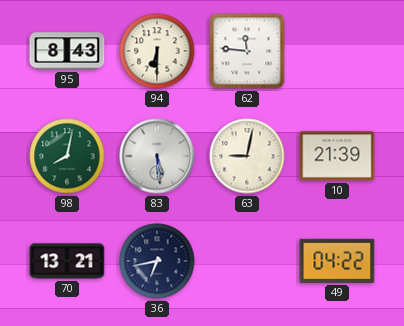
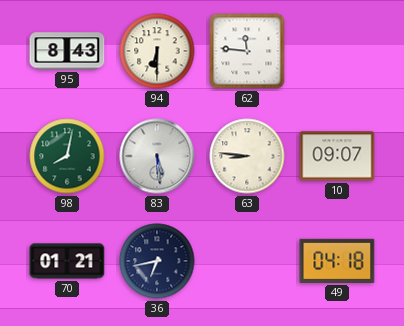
63: 9:02 -> 8:46
10: 21:39 -> 09:07
70: 13:21 -> 01:21
49: 04:22 -> 04:18
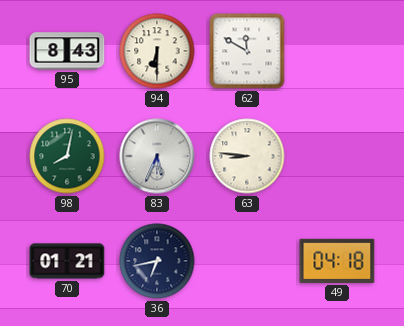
62: 11:46 -> 11:50
83: 5:29 -> 5:34
10: 09:07 -> none
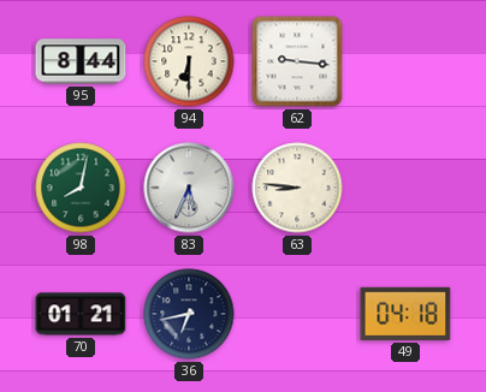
95: 8:43 -> 8:44
62: 11:50 -> 9:16
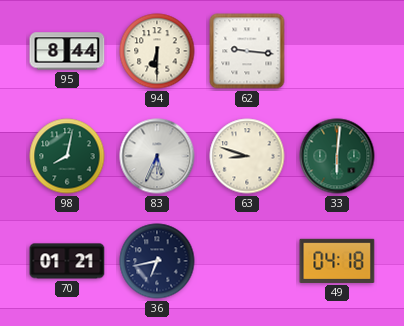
63: 8:46 -> 8:48
33: none -> 6:01
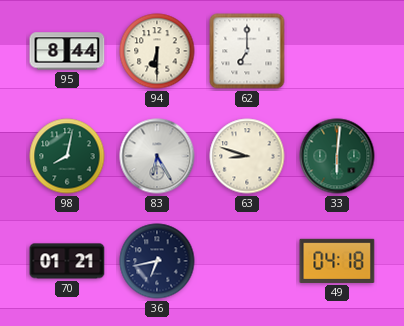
62: 9:16 -> 7:00
83: 5:34 -> 6:25
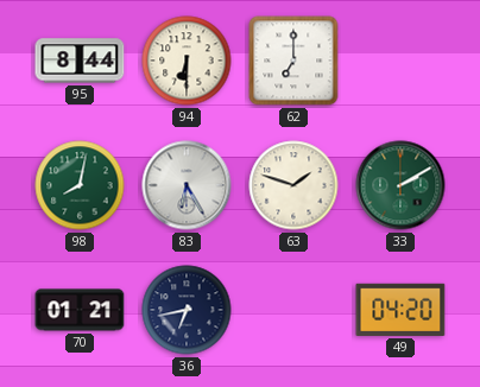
63: 8:48 -> 1:48
33: 6:01 -> 2:10
49: 04:18 -> 04:20
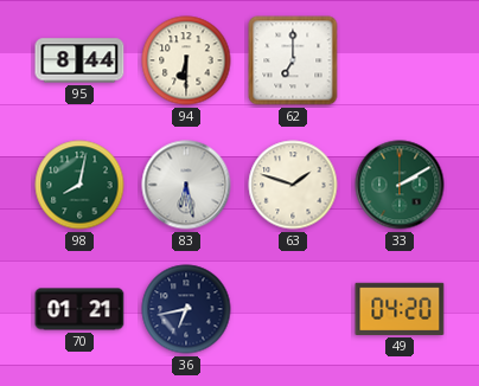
83: 6:25 -> 6:28
